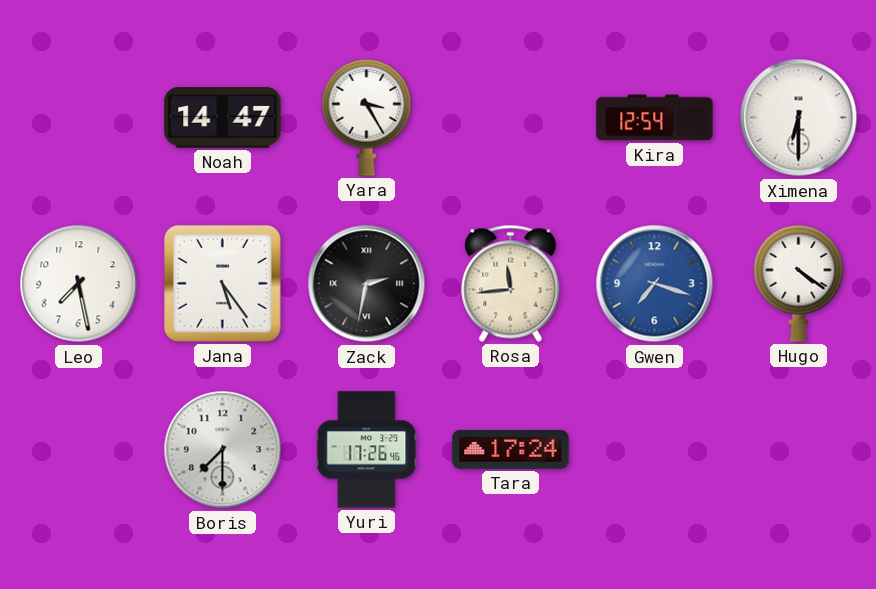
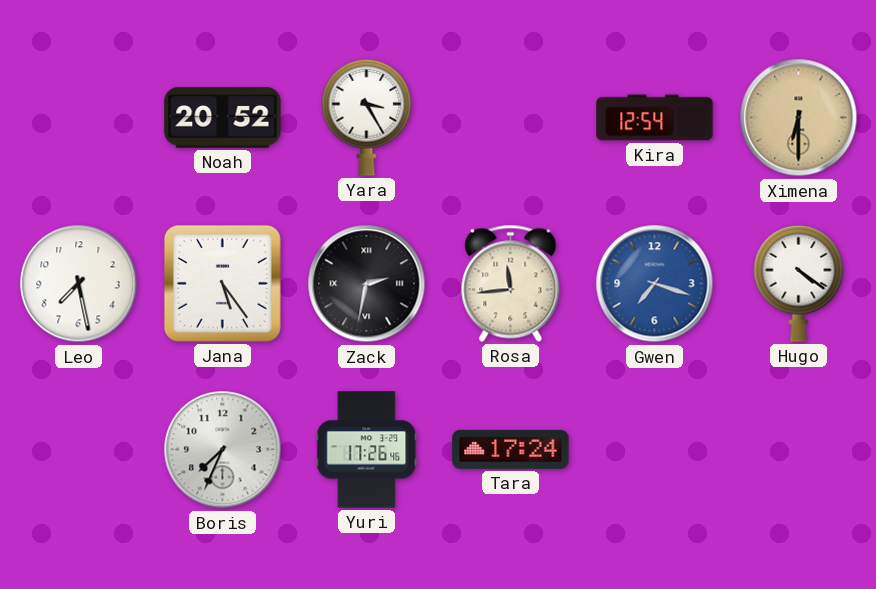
Noah: 14:47 -> 20:52
Ximena dial: white -> champagne
Boris: 7:30 -> 7:34
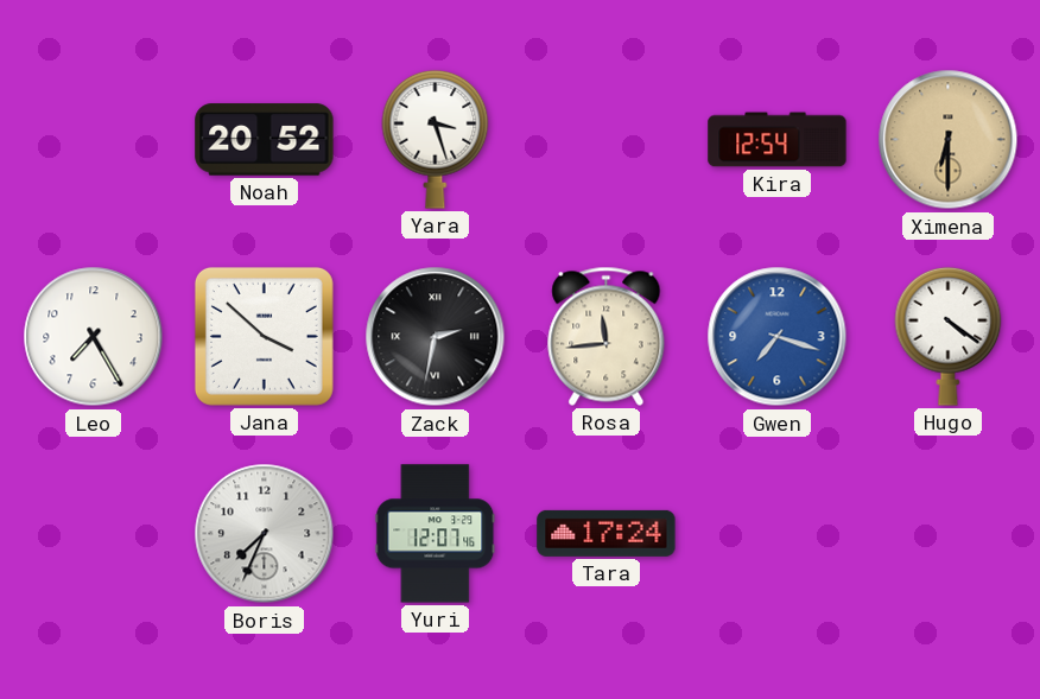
Yara: 3:25 -> 3:27
Leo: 7:28 -> 7:25
Jana: 5:24 -> 3:52
Yuri: 17:26 -> 12:07
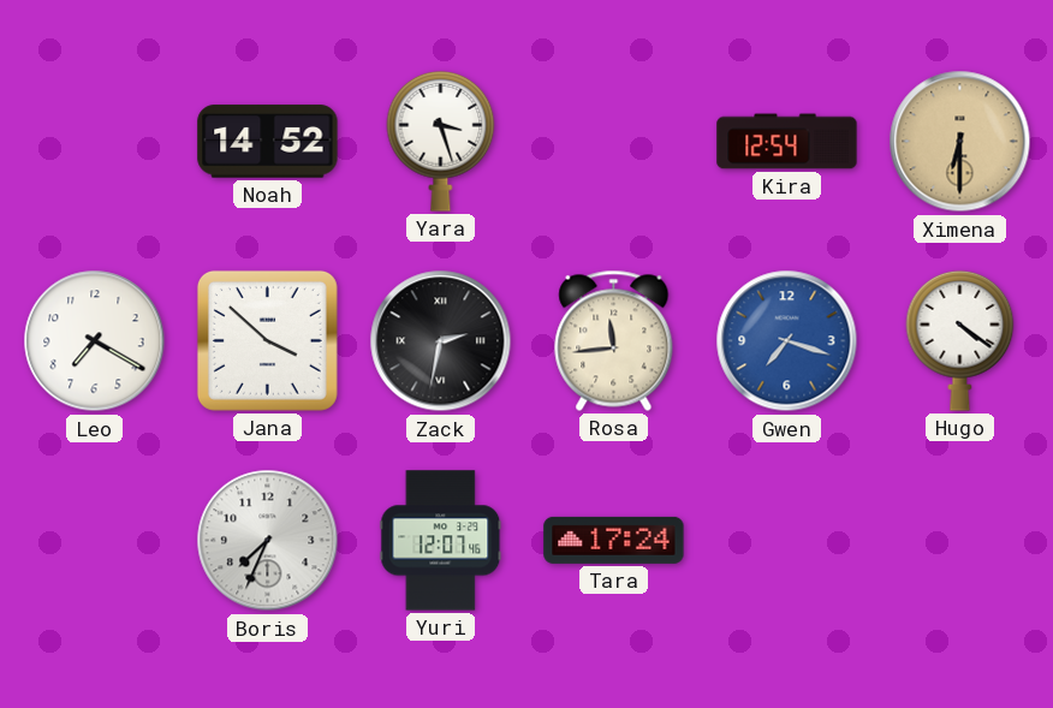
Noah: 20:52 -> 14:52
Leo: 7:25 -> 7:20
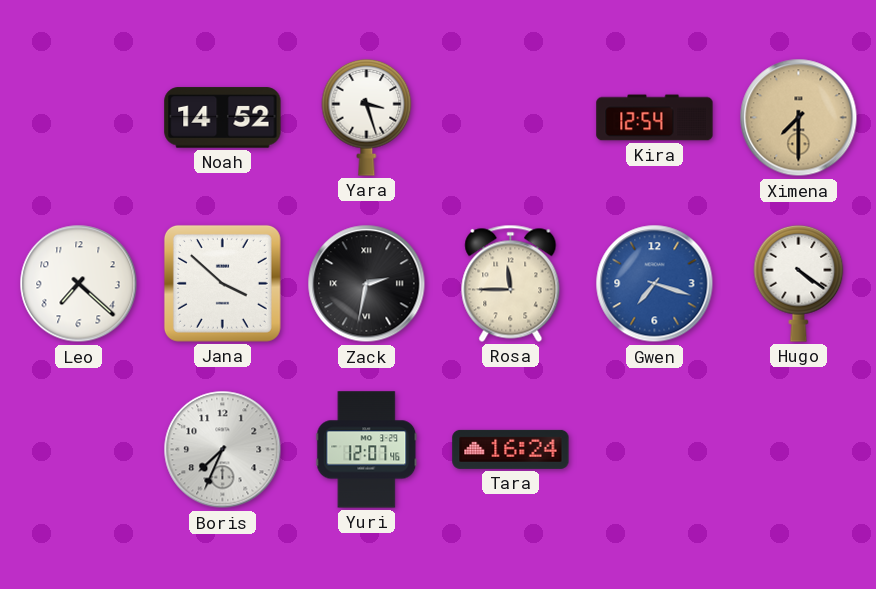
Ximena: 6:30 -> 7:30
Leo: 7:20 -> 7:22
Rosa: 11:44 -> 11:45
Tara: 17:24 -> 16:24
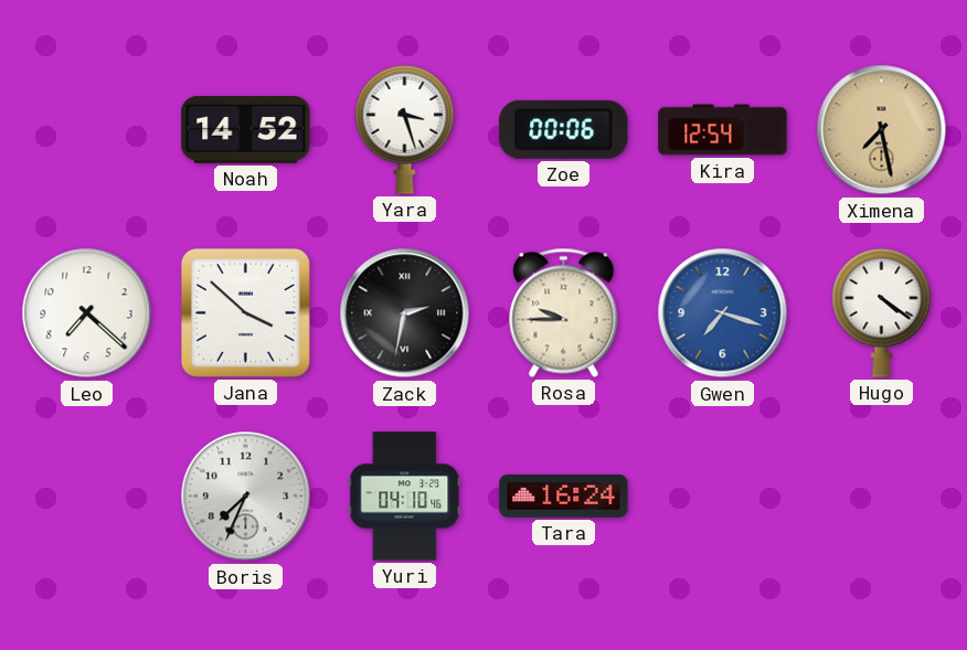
Zoe: none -> 00:06
Ximena: 7:30 -> 7:28
Rosa: 11:45 -> 9:45
Yuri: 12:07 -> 04:10
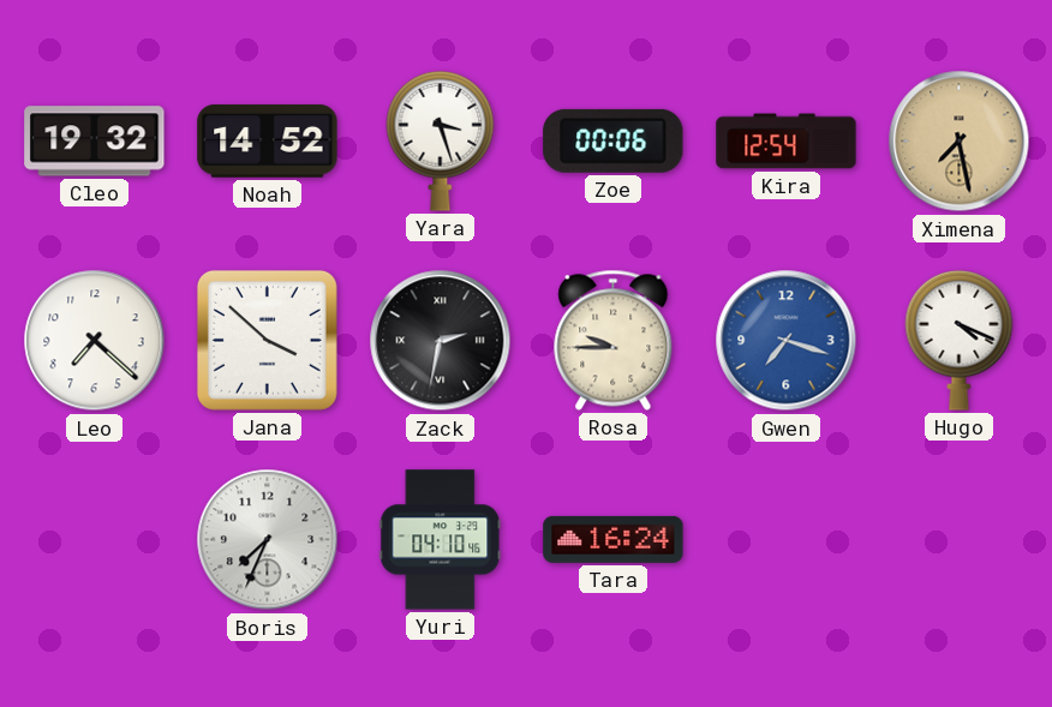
Cleo: none -> 19:32
Hugo: 4:21 -> 4:19
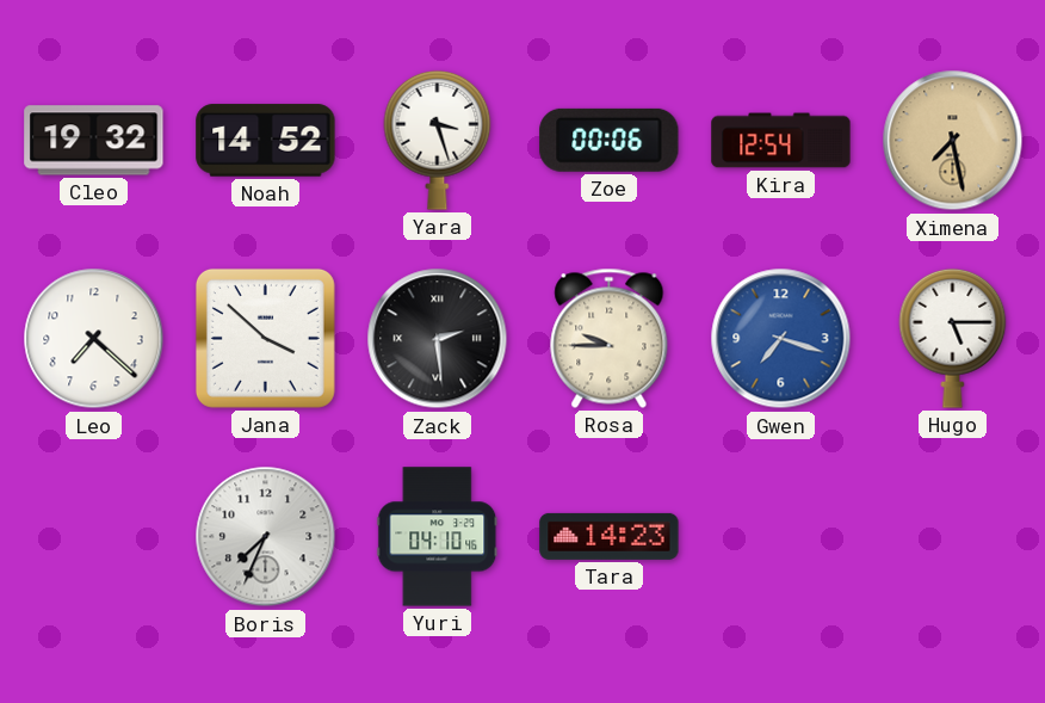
Zack: 2:32 -> 2:29
Hugo: 4:19 -> 5:15
Tara: 16:24 -> 14:23
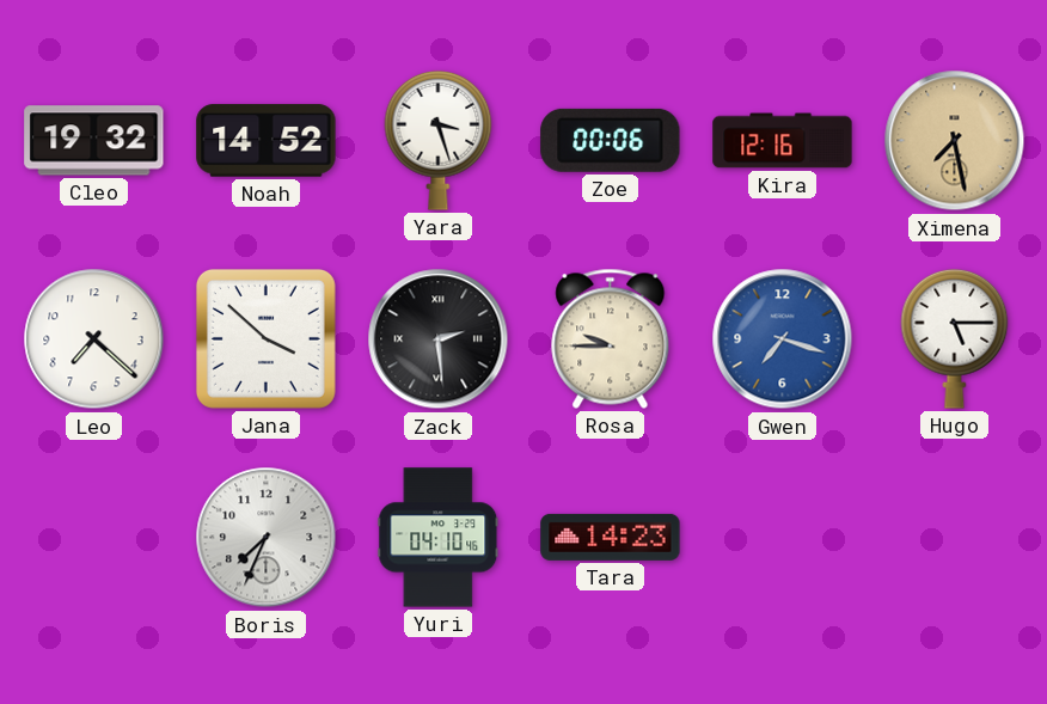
Kira: 12:54 -> 12:16
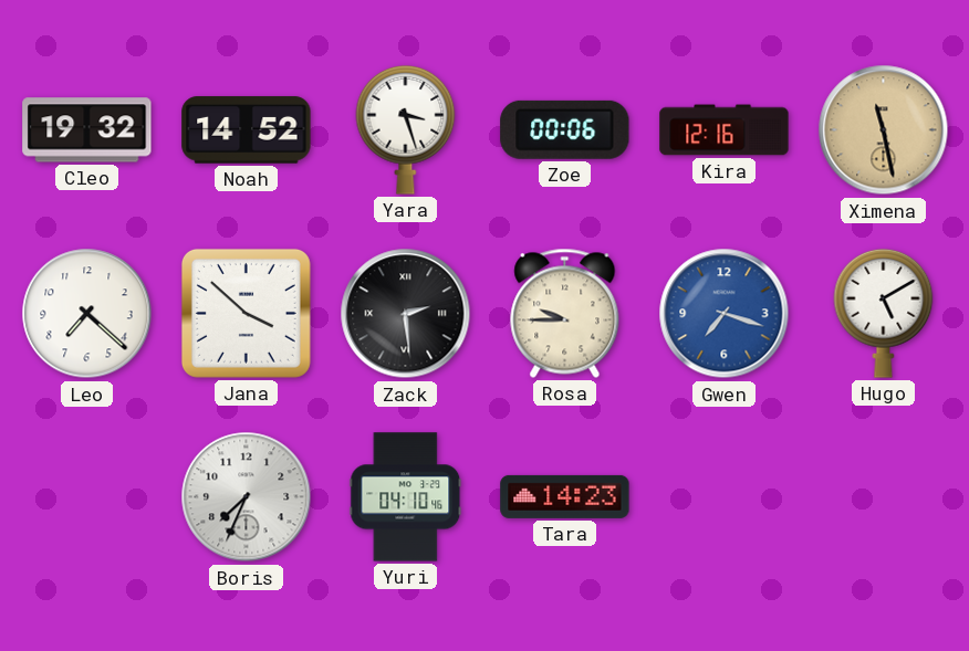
Ximena: 7:28 -> 11:28
Hugo: 5:15 -> 5:10
